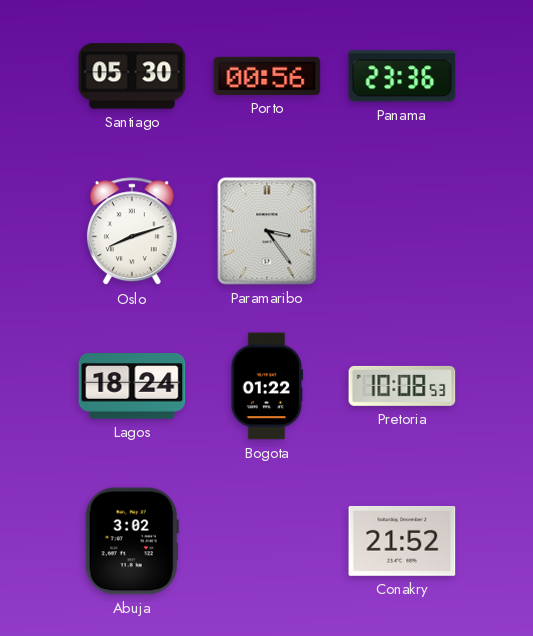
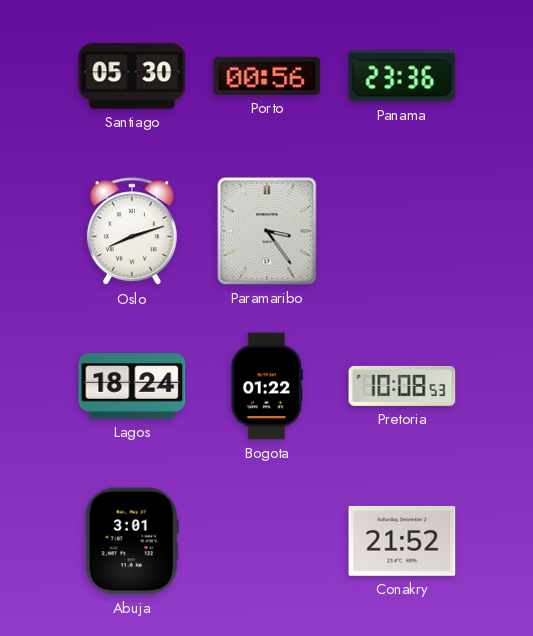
Abuja: 3:02 -> 3:01
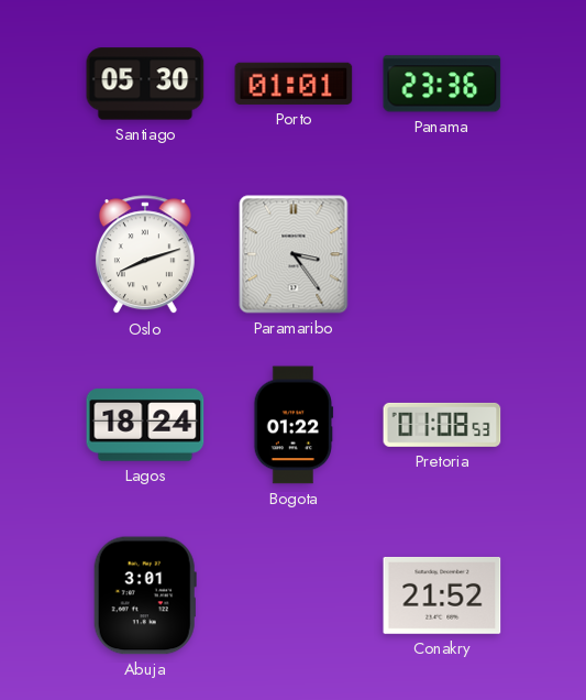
Porto: 00:56 -> 01:01
Pretoria: 10:08 -> 01:08
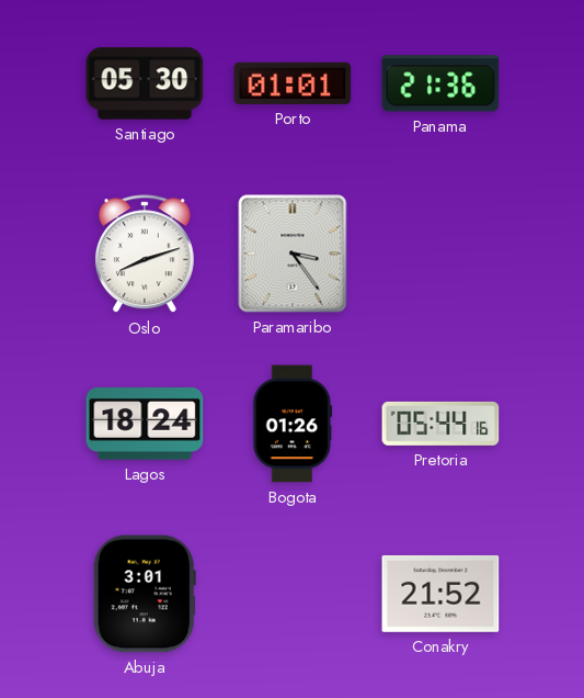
Panama: 23:36 -> 21:36
Bogota: 01:22 -> 01:26
Pretoria: 01:08 -> 05:44
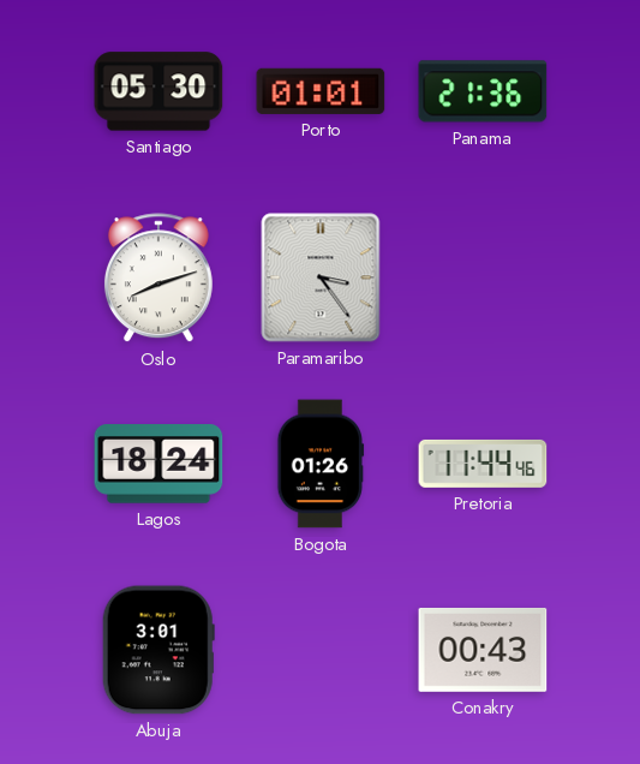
Pretoria: 05:44 -> 11:44
Conakry: 21:52 -> 00:43
